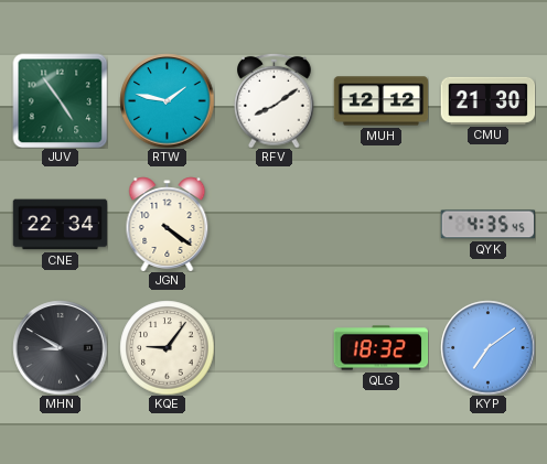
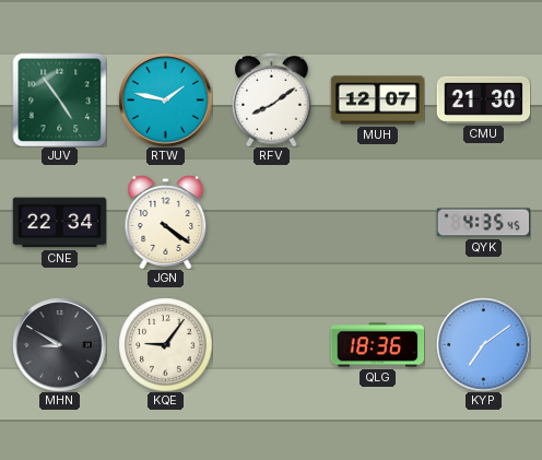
MUH: 12:12 -> 12:07
QLG: 18:32 -> 18:36
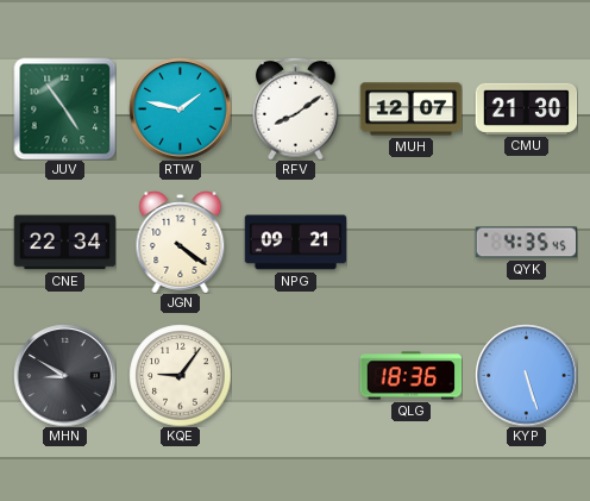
NPG: none -> 09:21
KYP: 7:09 -> 5:27
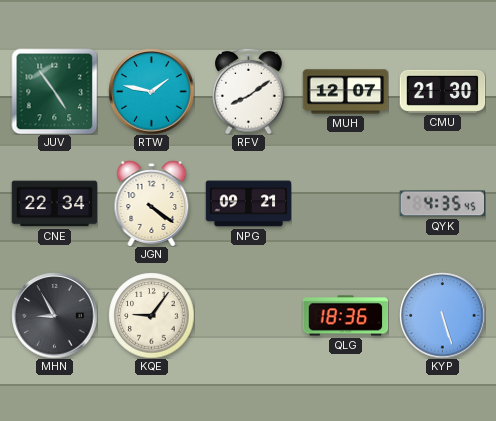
MHN: 8:50 -> 8:55
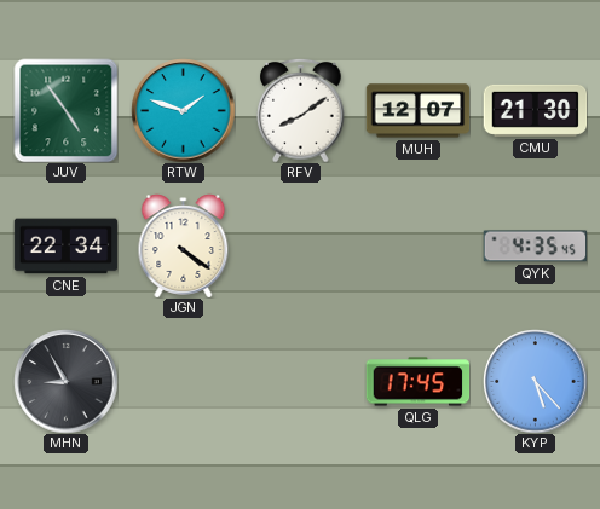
RTW: 1:47 -> 1:48
NPG: 09:21 -> none
KQE: 9:06 -> none
QLG: 18:36 -> 17:45
KYP: 5:27 -> 5:23
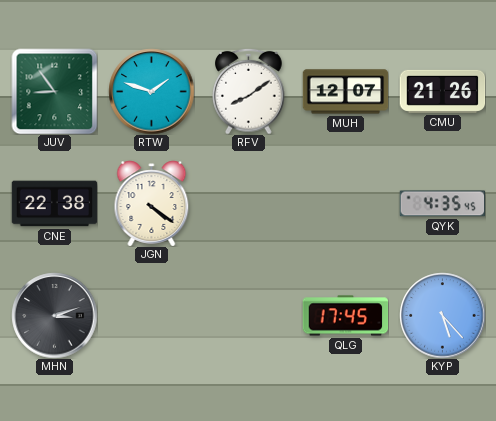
JUV: 4:54 -> 8:54
CMU: 21:30 -> 21:26
CNE: 22:34 -> 22:38
MHN: 8:55 -> 3:12
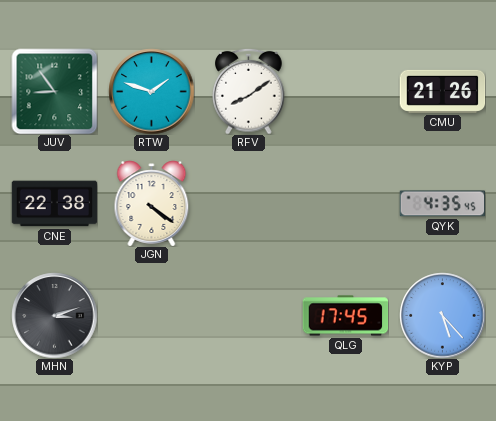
MUH: 12:07 -> none
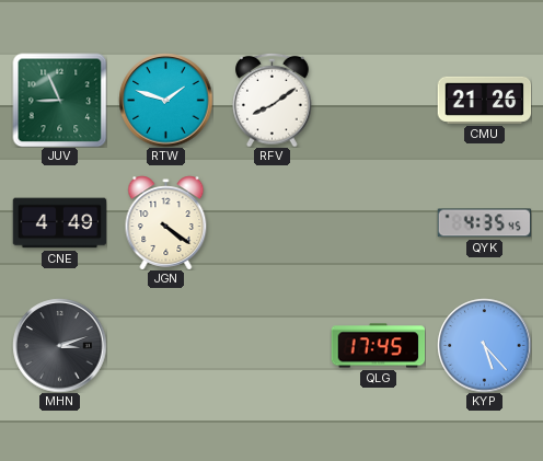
JUV: 8:54 -> 8:56
CNE: 22:38 -> 4:49
